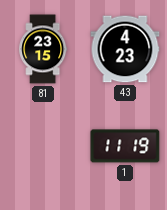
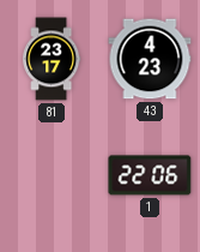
81: 23:15 -> 23:17
1: 11:19 -> 22:06
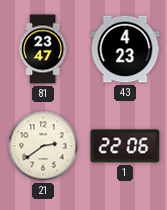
81: 23:17 -> 23:47
21: none -> 2:39
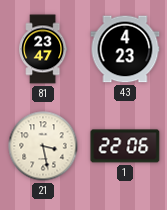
21: 2:39 -> 3:28
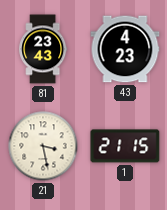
81: 23:47 -> 23:43
1: 22:06 -> 21:15
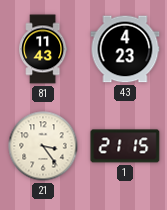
81: 23:43 -> 11:43
21: 3:28 -> 3:24
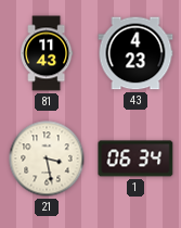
21: 3:24 -> 3:28
1: 21:15 -> 06:34
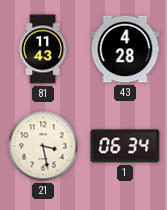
43: 4:23 -> 4:28
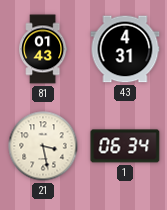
81: 11:43 -> 01:43
43: 4:28 -> 4:31
